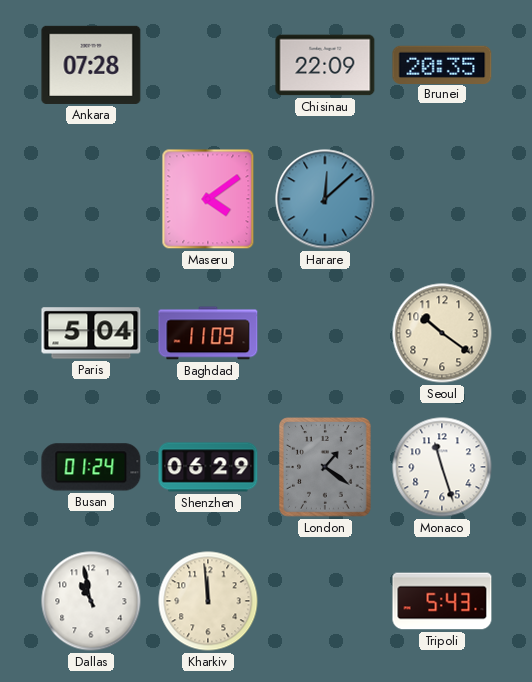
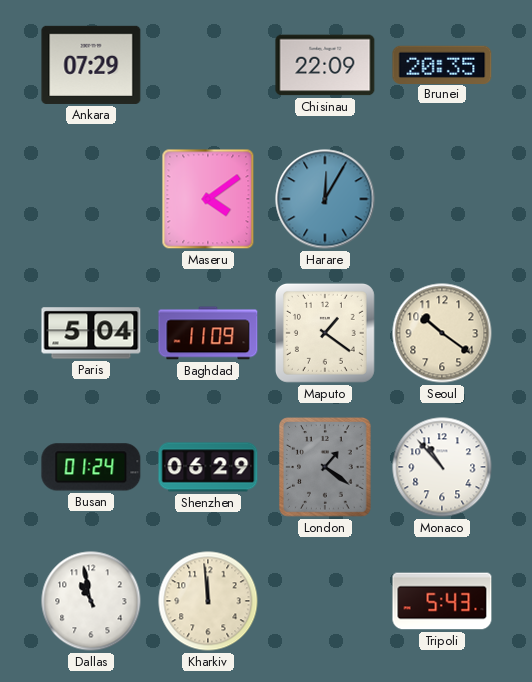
Ankara: 07:28 -> 07:29
Harare: 12:08 -> 12:05
Maputo: none -> 1:21
Monaco: 11:27 -> 10:53
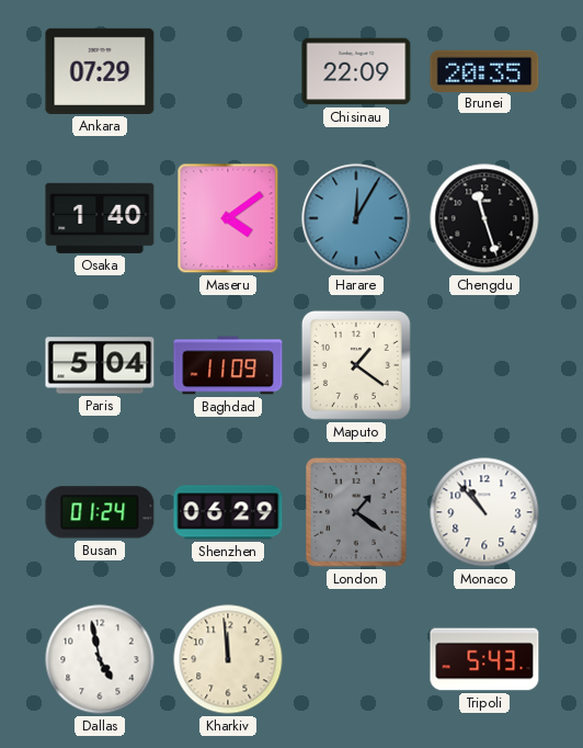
Osaka: none -> 1:40
Chengdu: none -> 11:27
Seoul: 10:21 -> none
Dallas: 10:58 -> 4:58
